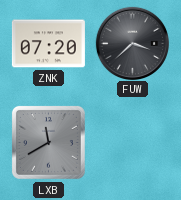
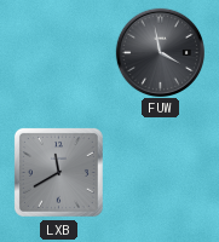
ZNK: 07:20 -> none
FUW: 3:38 -> 3:58
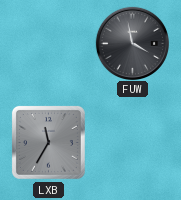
LXB: 11:40 -> 11:35
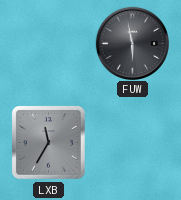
FUW: 3:58 -> 5:58
